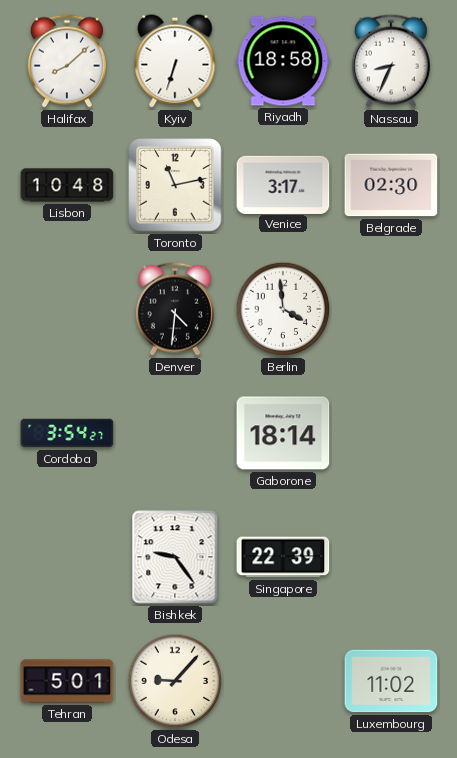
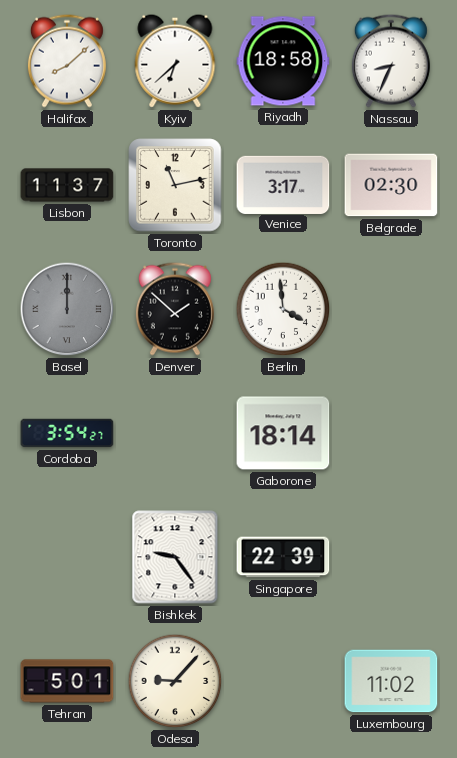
Kyiv: 6:33 -> 6:38
Lisbon: 10:48 -> 11:37
Basel: none -> 12:00
Denver: 4:31 -> 1:52
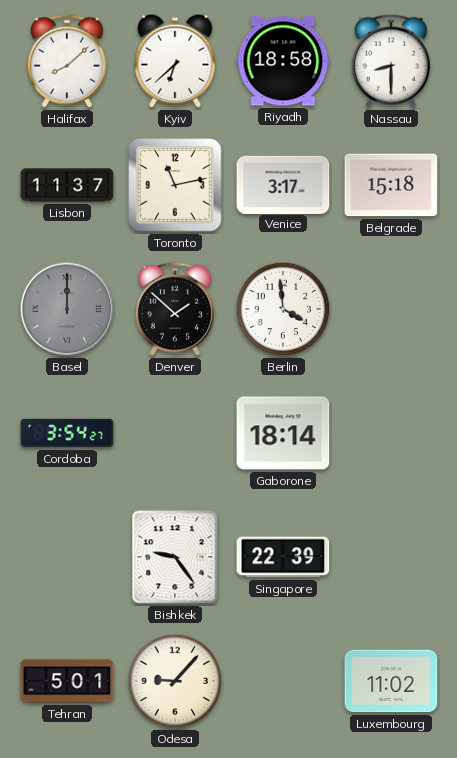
Nassau: 8:34 -> 8:30
Belgrade: 02:30 -> 15:18
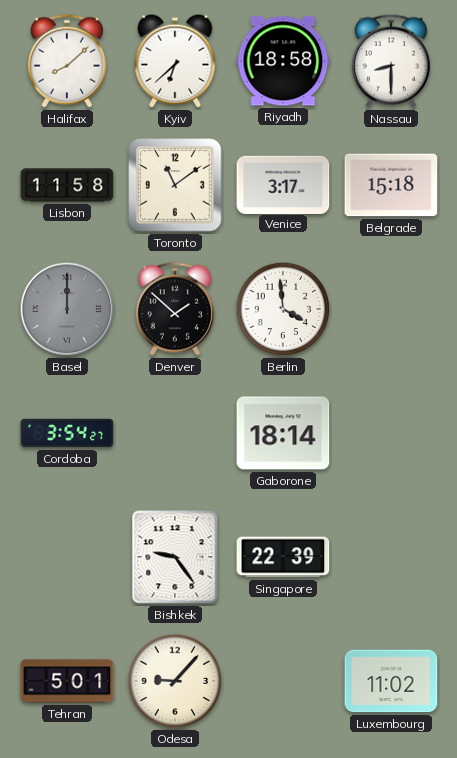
Lisbon: 11:37 -> 11:58
Toronto: 11:13 -> 11:09
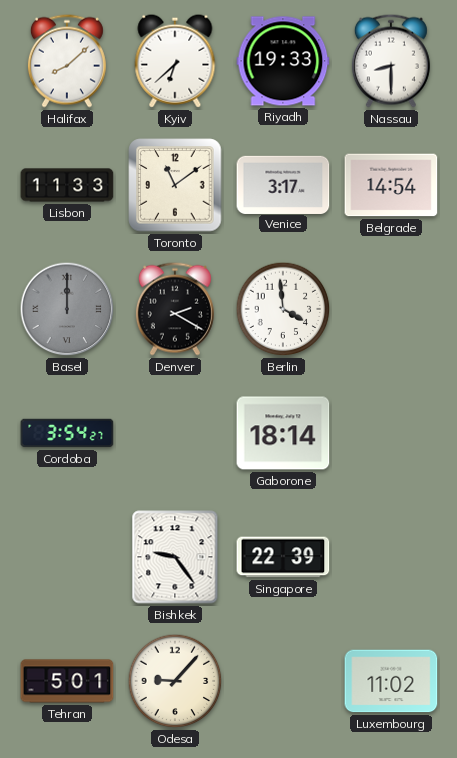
Riyadh: 18:58 -> 19:33
Lisbon: 11:58 -> 11:33
Belgrade: 15:18 -> 14:54
Denver: 1:52 -> 2:20
